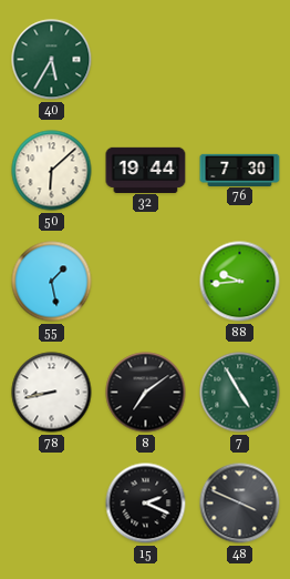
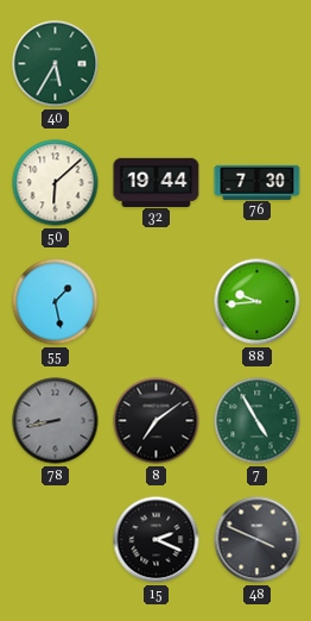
78 dial: white -> grey
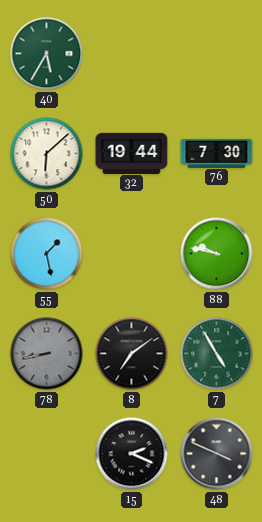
88: 9:44 -> 9:47
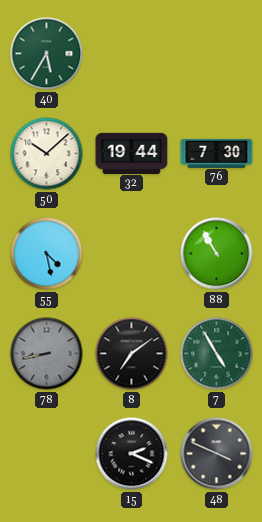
50: 6:08 -> 10:08
55: 1:28 -> 4:28
88: 9:47 -> 10:55
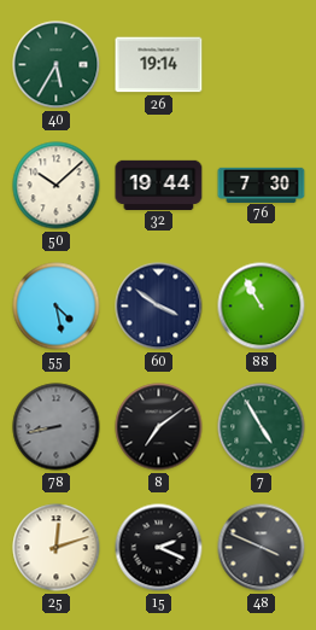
26: none -> 19:14
60: none -> 3:51
25: none -> 12:12
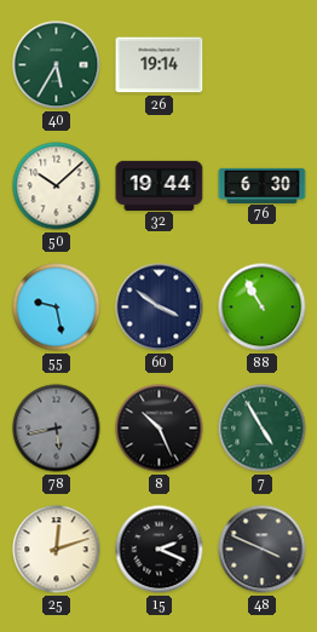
76: 7:30 -> 6:30
55: 4:28 -> 9:28
78: 8:43 -> 5:43
8: 7:09 -> 10:26
